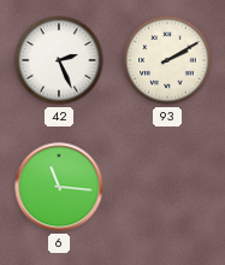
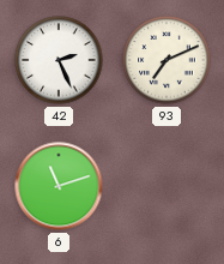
93: 2:10 -> 7:11
6: 11:16 -> 11:12
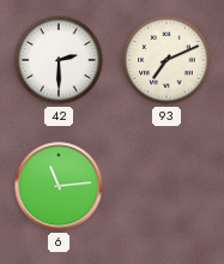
42: 2:26 -> 2:30
6: 11:12 -> 11:14
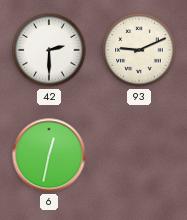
93: 7:11 -> 9:11
6: 11:14 -> 12:32
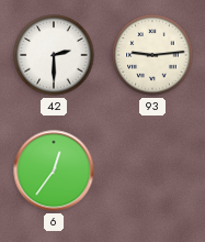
93: 9:11 -> 9:14
6: 12:32 -> 12:36
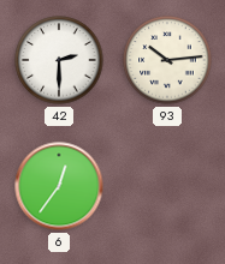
93: 9:14 -> 10:14
